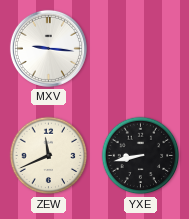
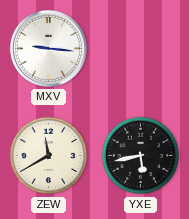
ZEW: 11:41 -> 11:40
YXE: 8:43 -> 5:43
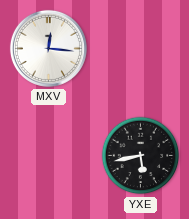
MXV: 9:16 -> 12:16
ZEW: 11:40 -> none
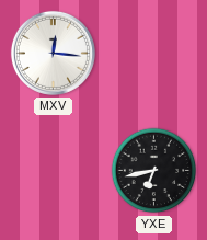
YXE: 5:43 -> 6:43
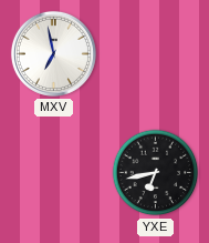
MXV: 12:16 -> 6:58
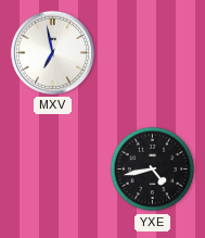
YXE: 6:43 -> 4:43
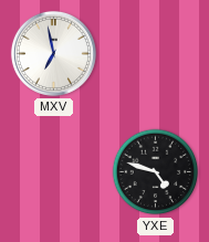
YXE: 4:43 -> 4:48
